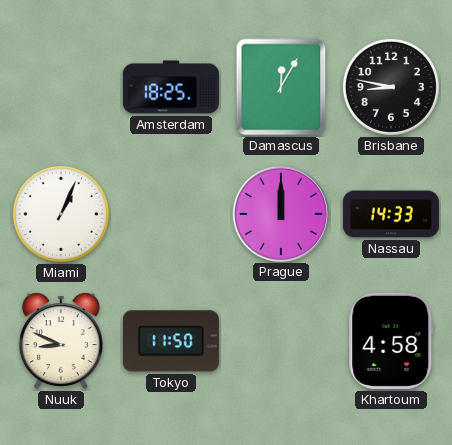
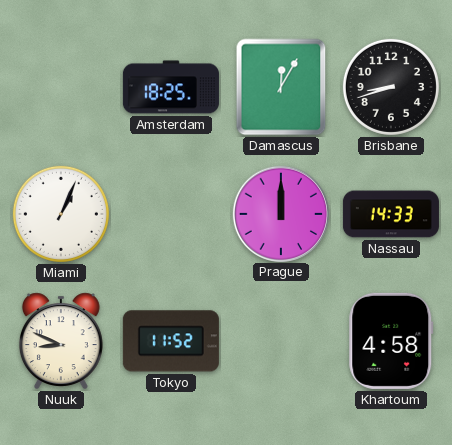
Brisbane: 8:47 -> 8:42
Tokyo: 11:50 -> 11:52
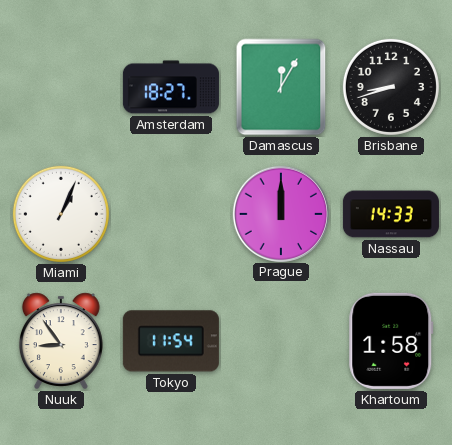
Amsterdam: 18:25 -> 18:27
Nuuk: 8:49 -> 8:54
Tokyo: 11:52 -> 11:54
Khartoum: 4:58 -> 1:58
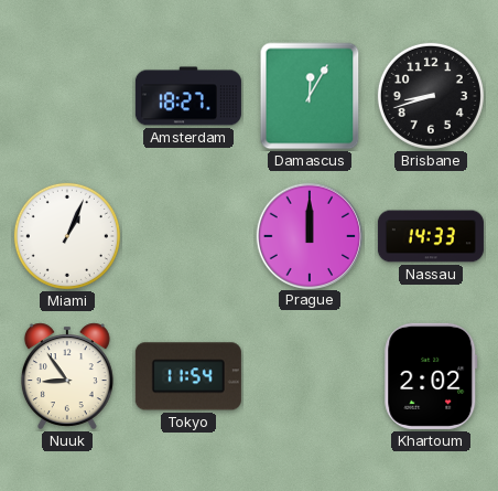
Khartoum: 1:58 -> 2:02
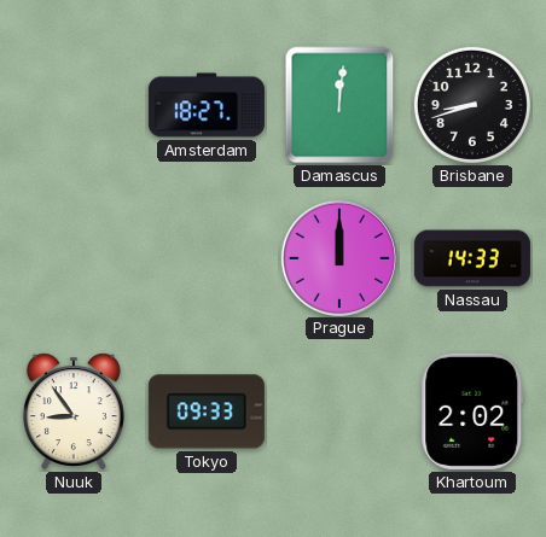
Damascus: 12:05 -> 12:01
Miami: 1:04 -> none
Tokyo: 11:54 -> 09:33
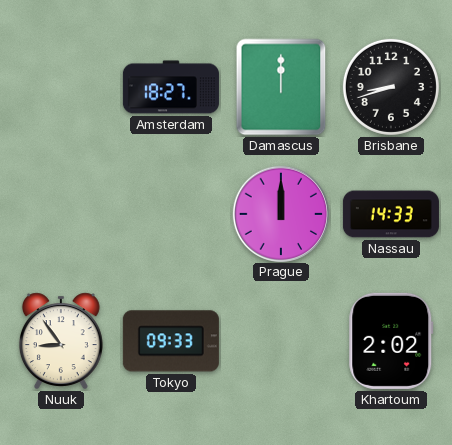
Damascus: 12:01 -> 12:00
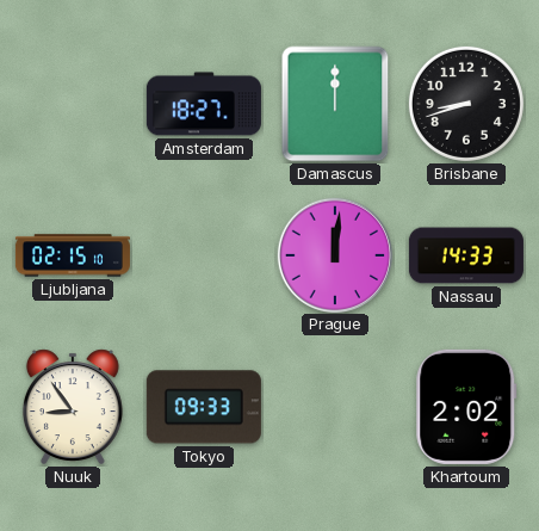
Ljubljana: none -> 02:15
Prague: 12:00 -> 12:01
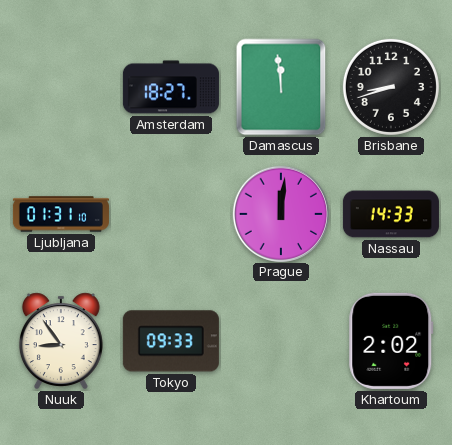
Damascus: 12:00 -> 11:59
Ljubljana: 02:15 -> 01:31
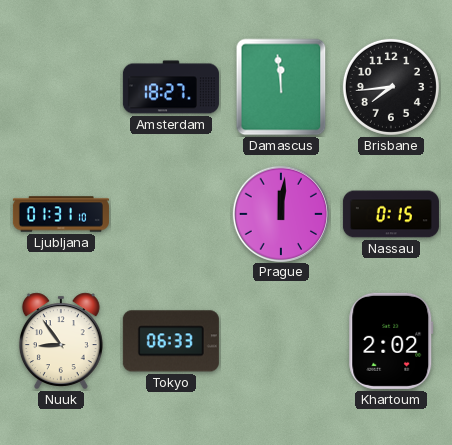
Brisbane: 8:42 -> 7:44
Nassau: 14:33 -> 0:15
Tokyo: 09:33 -> 06:33
